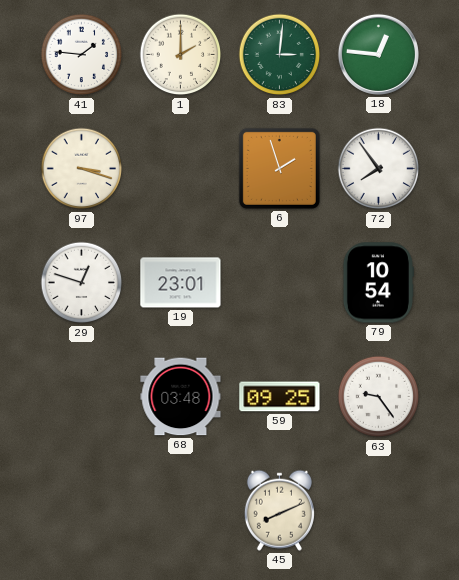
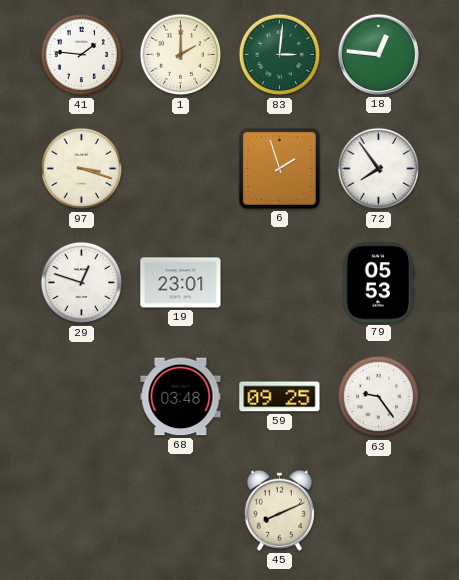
79: 10:54 -> 05:53
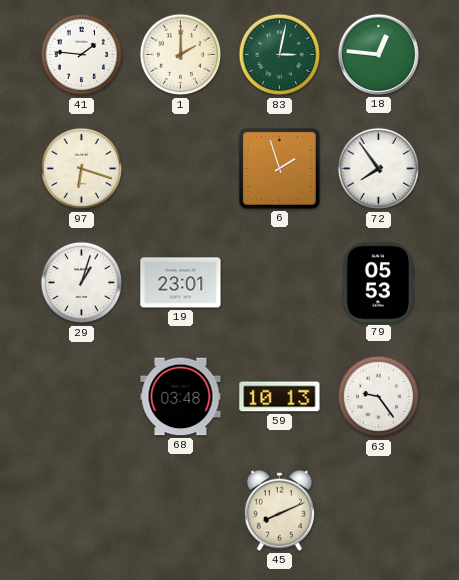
83: 3:01 -> 3:02
97: 3:18 -> 6:18
29: 12:48 -> 1:03
59: 09:25 -> 10:13
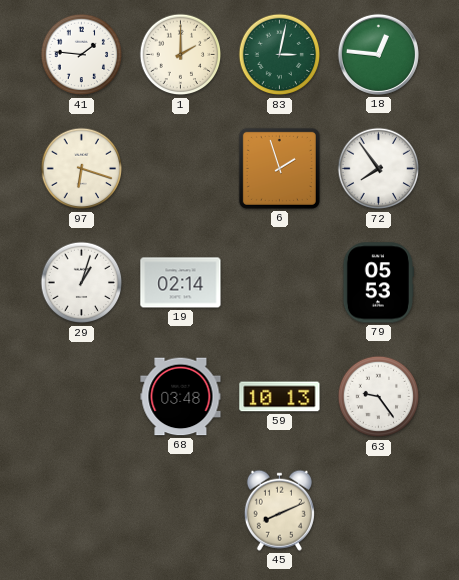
19: 23:01 -> 02:14
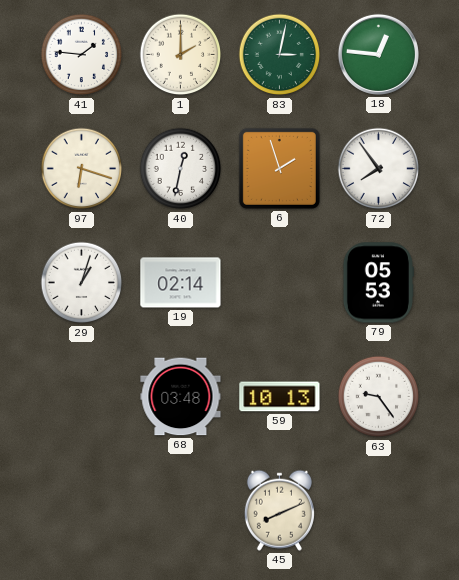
40: none -> 12:32
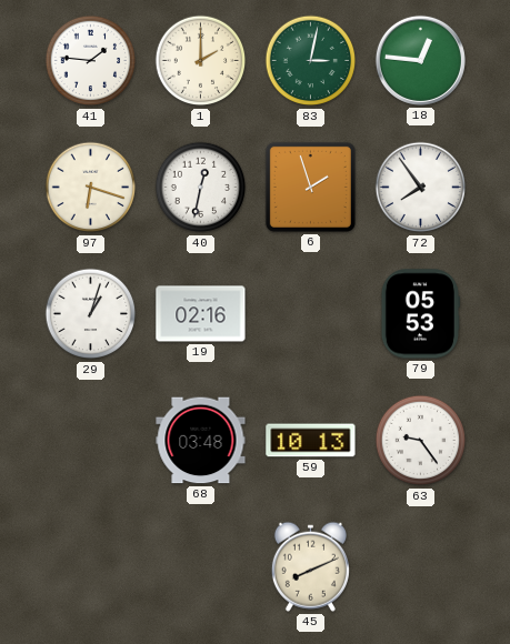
19: 02:14 -> 02:16
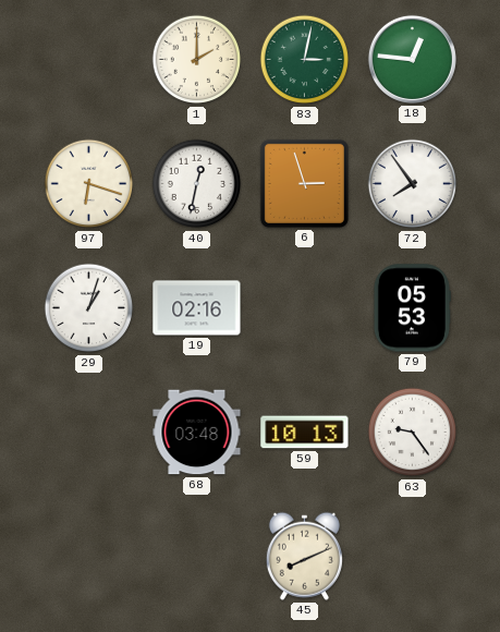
41: 1:46 -> none
6: 1:57 -> 2:57
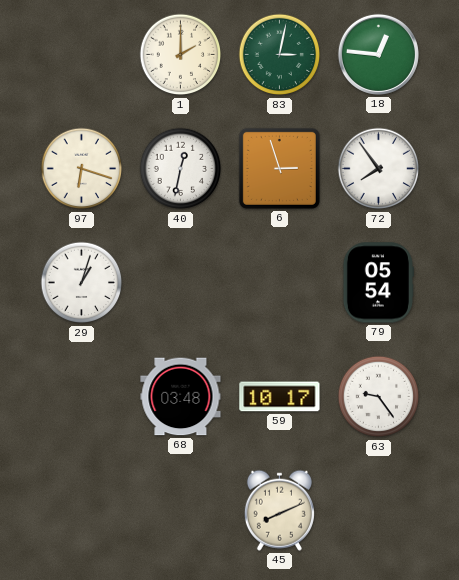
19: 02:16 -> none
79: 05:53 -> 05:54
59: 10:13 -> 10:17
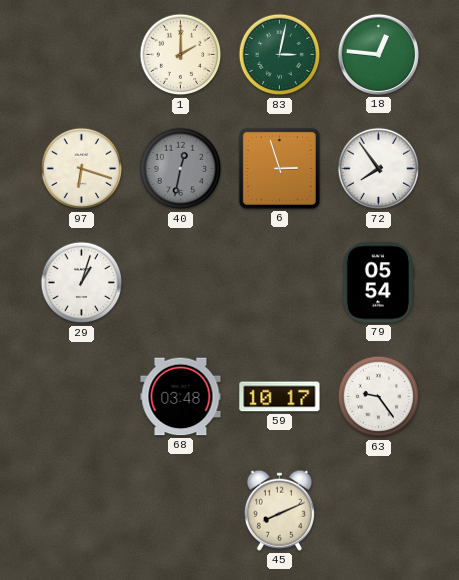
40 dial: white -> grey
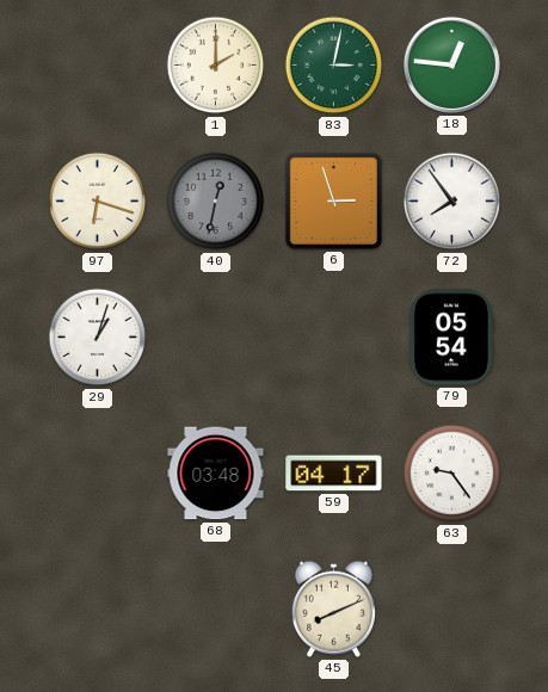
59: 10:17 -> 04:17
